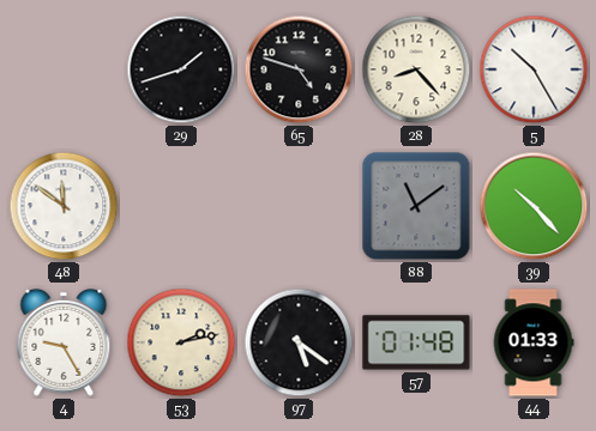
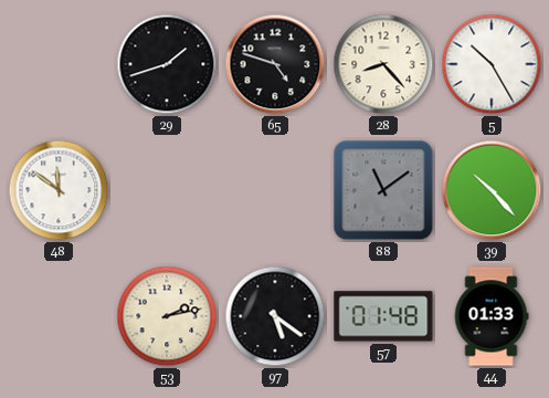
4: 9:25 -> none
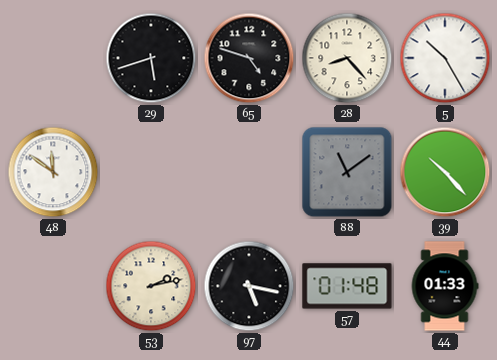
29: 1:42 -> 5:42
97: 5:21 -> 5:17
